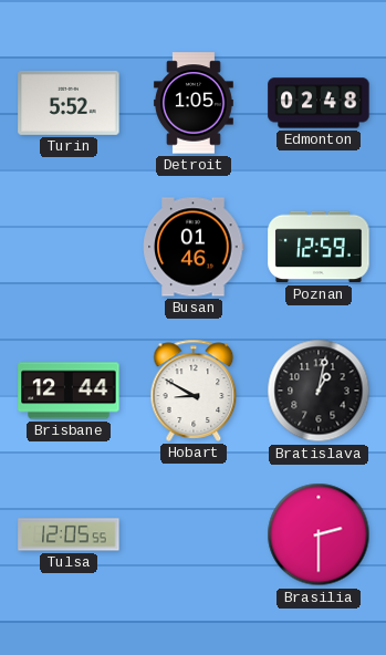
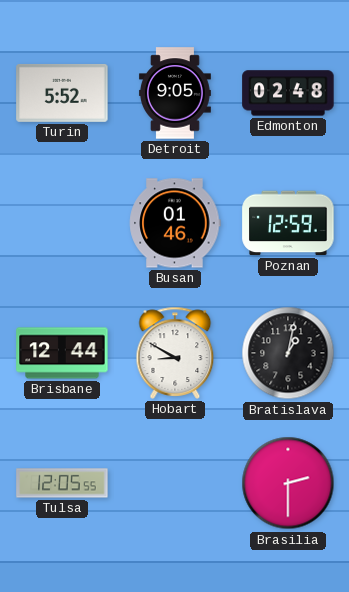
Detroit: 1:05 -> 9:05
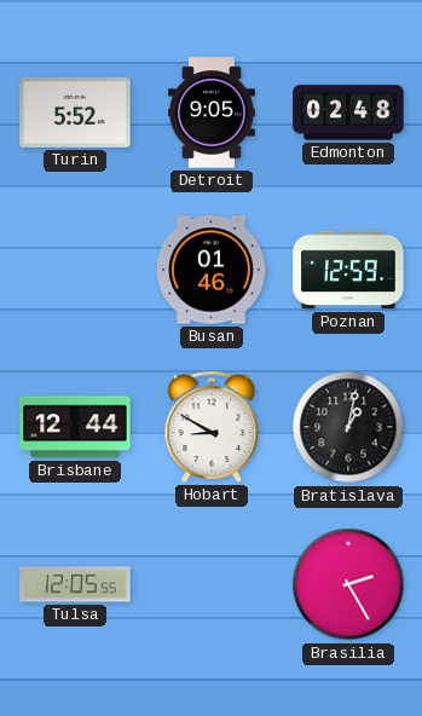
Brasilia: 2:30 -> 2:25
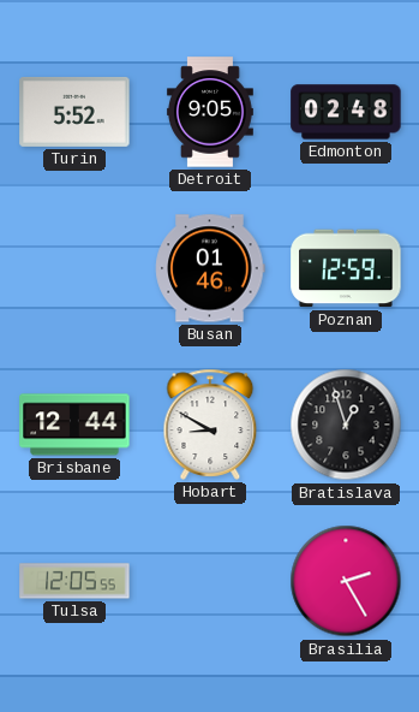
Bratislava: 1:02 -> 12:57
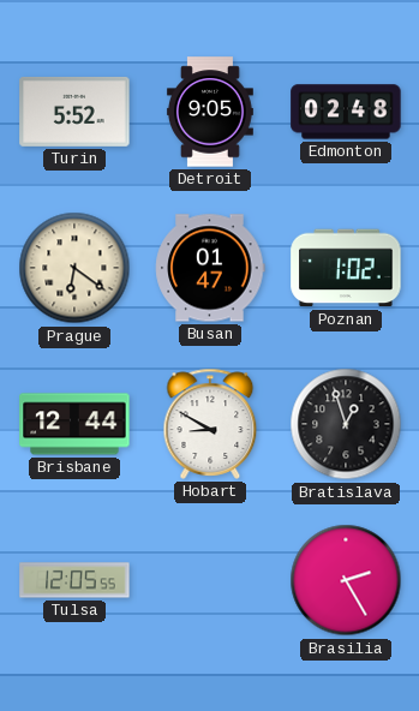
Prague: none -> 6:21
Busan: 01:46 -> 01:47
Poznan: 12:59 -> 1:02
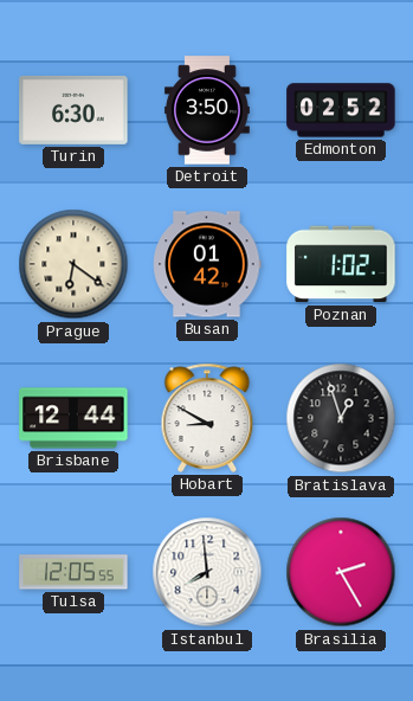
Turin: 5:52 -> 6:30
Detroit: 9:05 -> 3:50
Edmonton: 02:48 -> 02:52
Busan: 01:47 -> 01:42
Istanbul: none -> 7:59
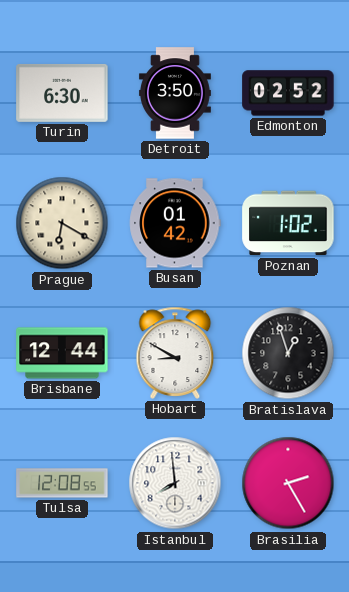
Prague: 6:21 -> 6:20
Tulsa: 12:05 -> 12:08
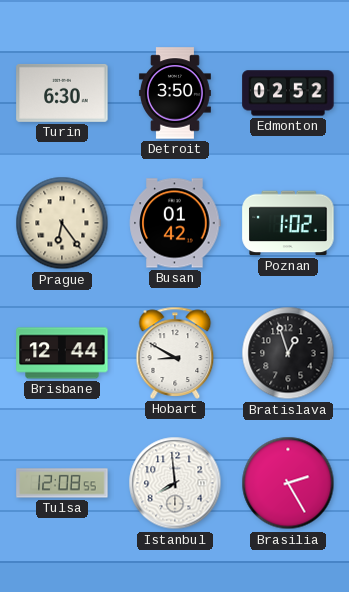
Prague: 6:20 -> 6:24
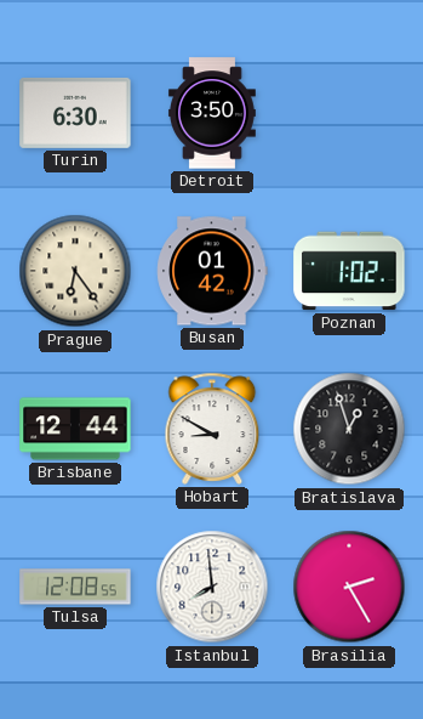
Edmonton: 02:52 -> none
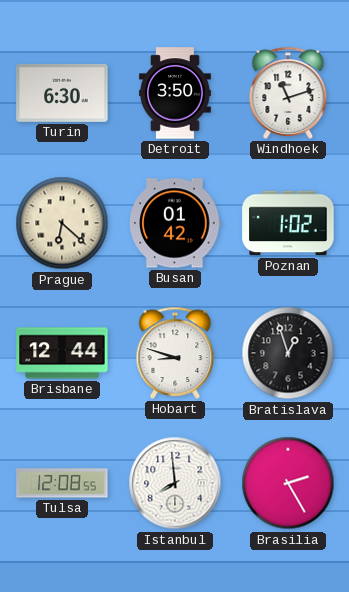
Windhoek: none -> 11:12
Prague: 6:24 -> 6:22
Hobart: 8:50 -> 8:48
